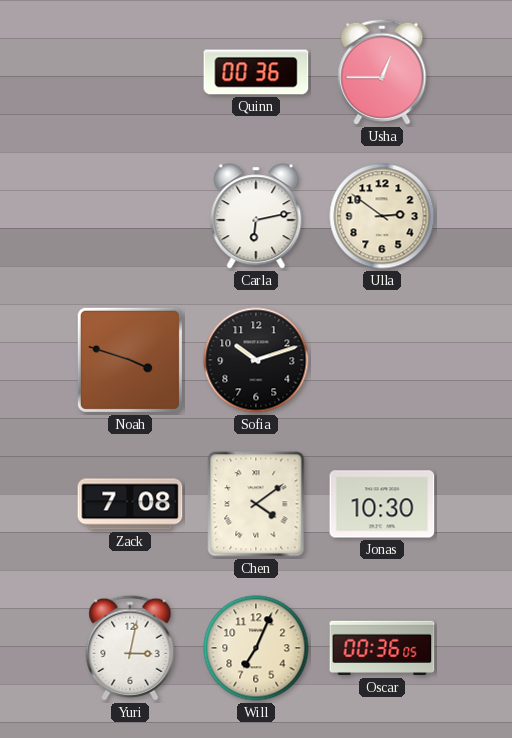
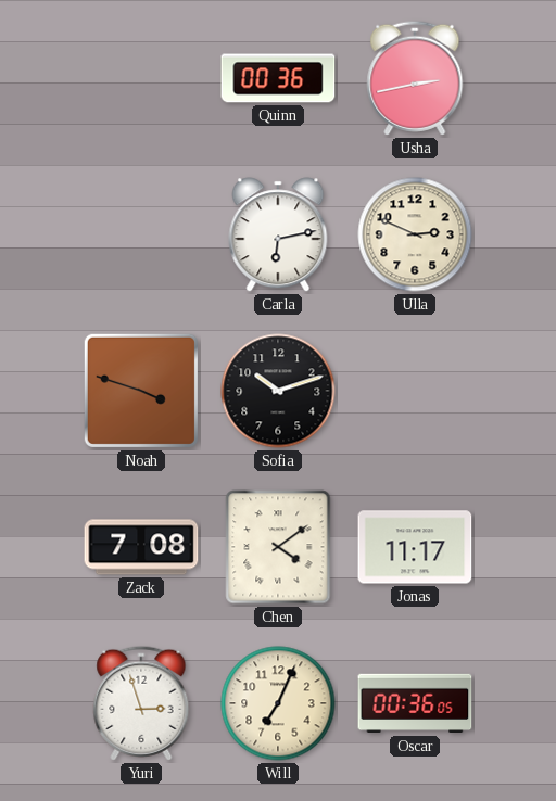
Usha: 12:45 -> 2:43
Ulla: 2:51 -> 2:49
Jonas: 10:30 -> 11:17
Yuri: 3:02 -> 2:57
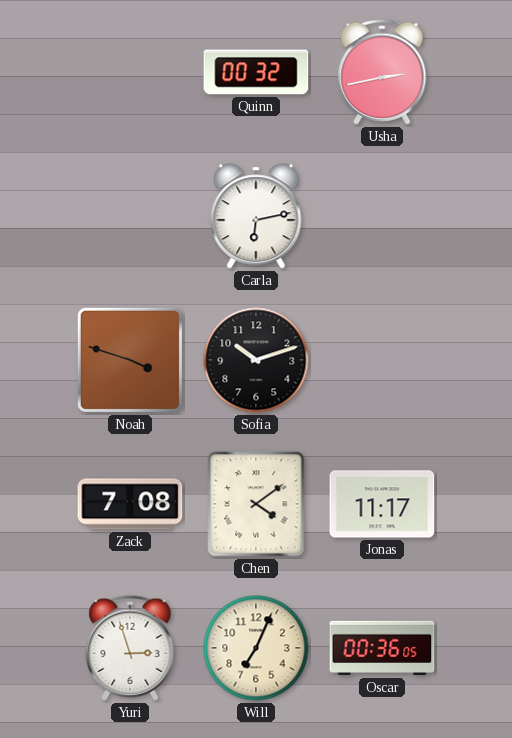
Quinn: 00:36 -> 00:32
Ulla: 2:49 -> none
